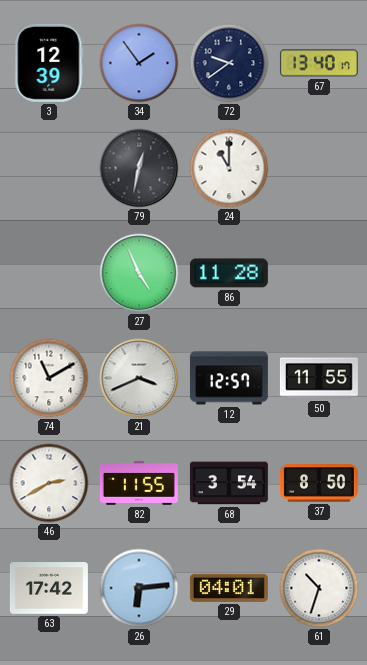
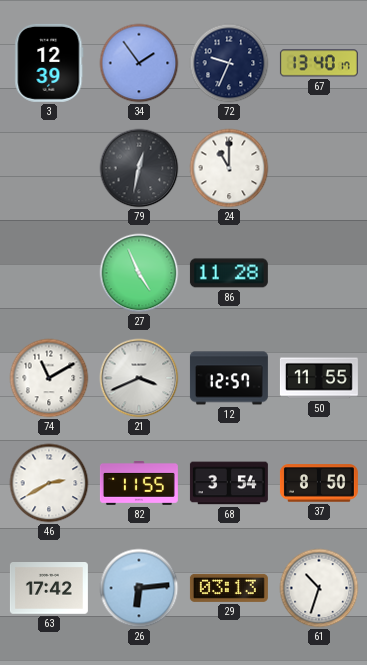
72: 9:39 -> 9:34
29: 04:01 -> 03:13
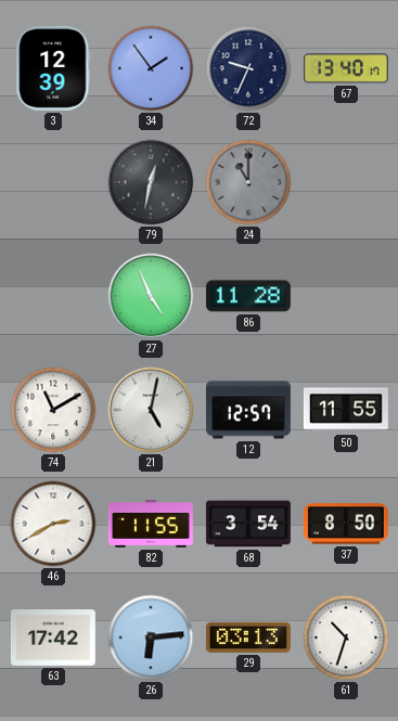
24 dial: white -> grey
21: 3:41 -> 5:02
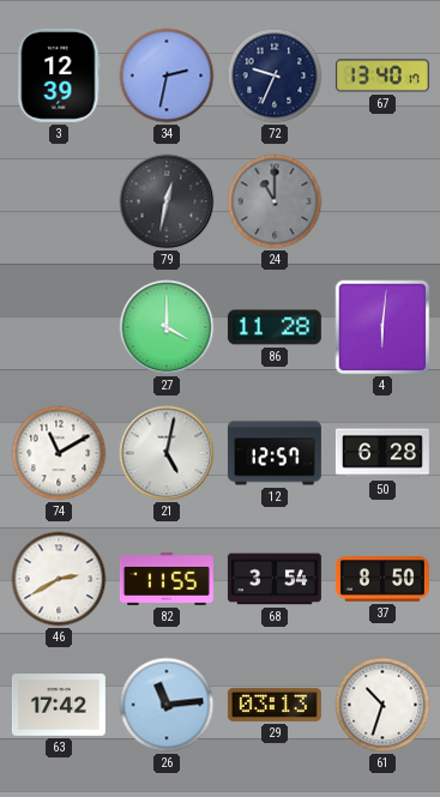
34: 1:54 -> 2:32
27: 4:56 -> 4:00
4: none -> 6:01
50: 11:55 -> 6:28
26: 6:14 -> 11:14
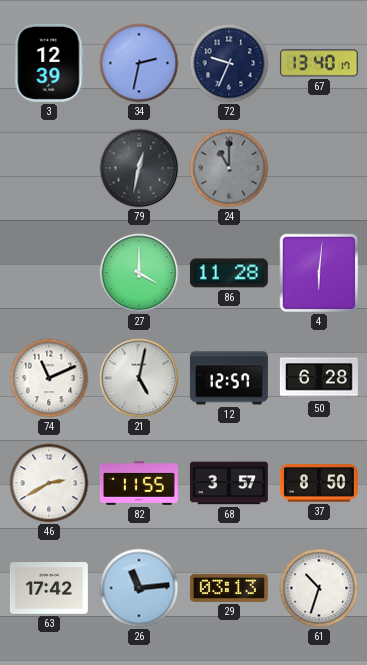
74: 11:10 -> 11:11
68: 3:54 -> 3:57
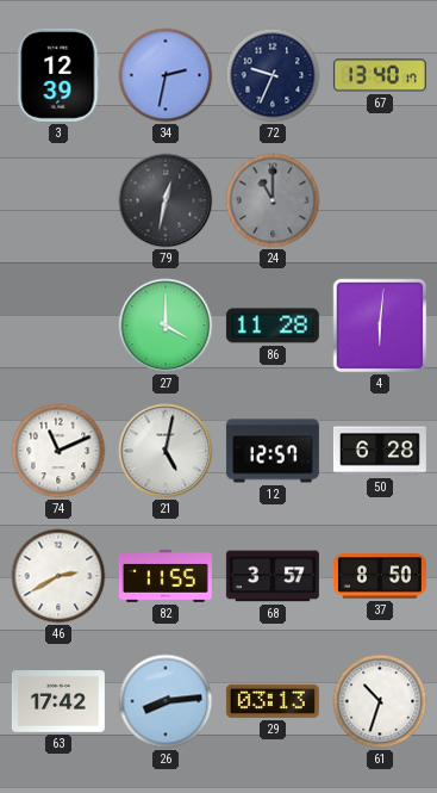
26: 11:14 -> 8:14
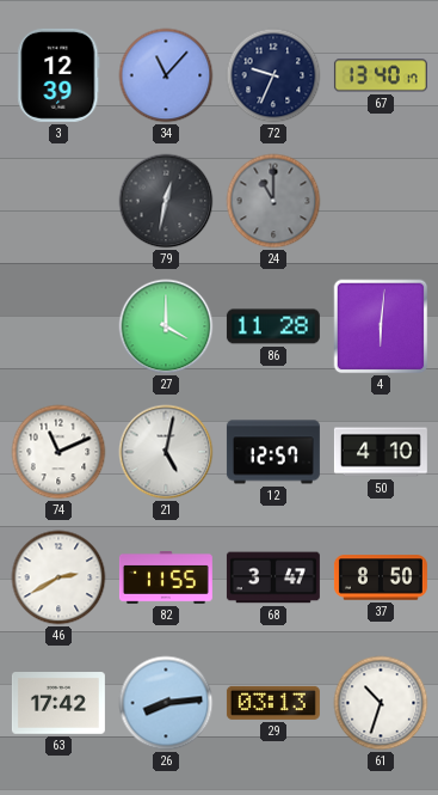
34: 2:32 -> 11:07
50: 6:28 -> 4:10
68: 3:57 -> 3:47
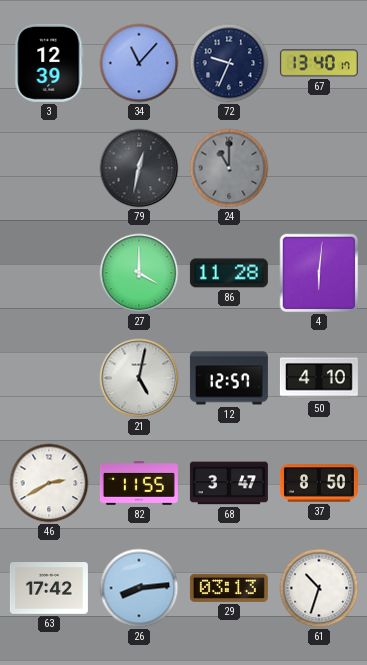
74: 11:11 -> none
